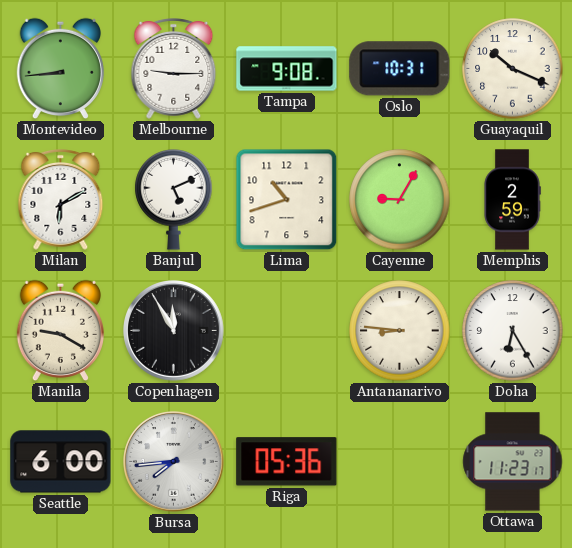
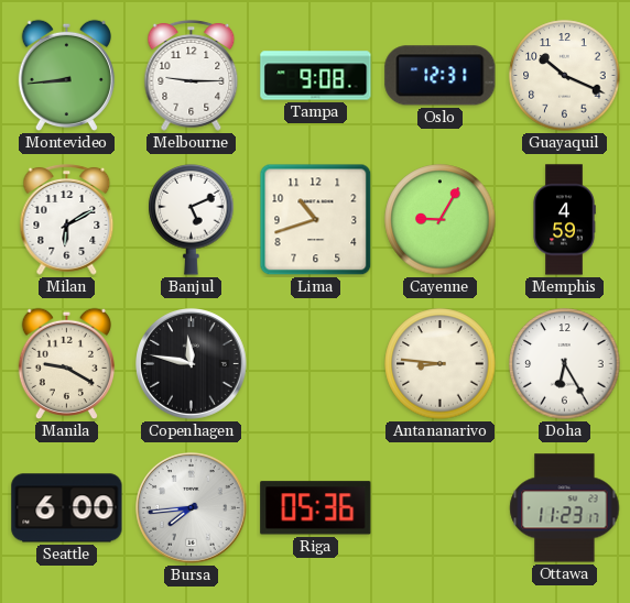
Oslo: 10:31 -> 12:31
Memphis: 2:59 -> 4:59
Copenhagen: 11:55 -> 11:47
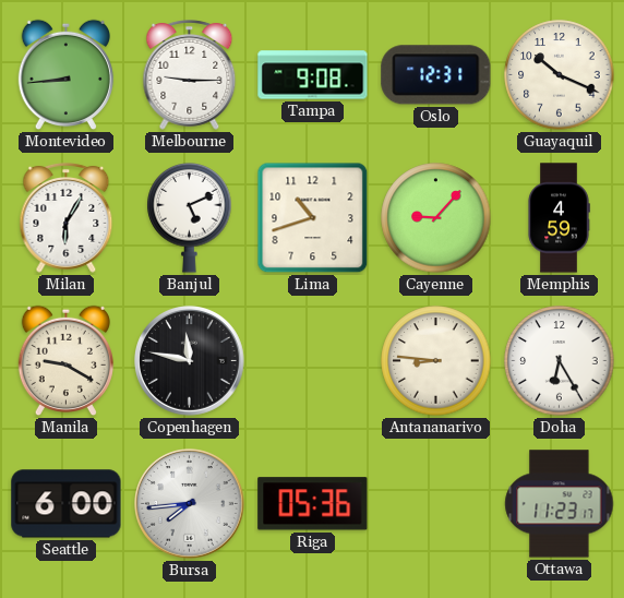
Milan: 6:10 -> 6:05
Cayenne: 9:05 -> 9:07
